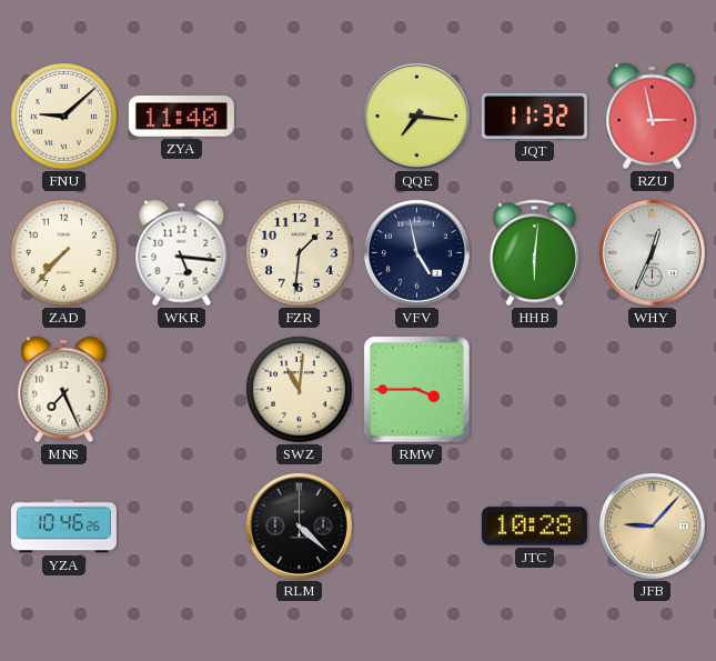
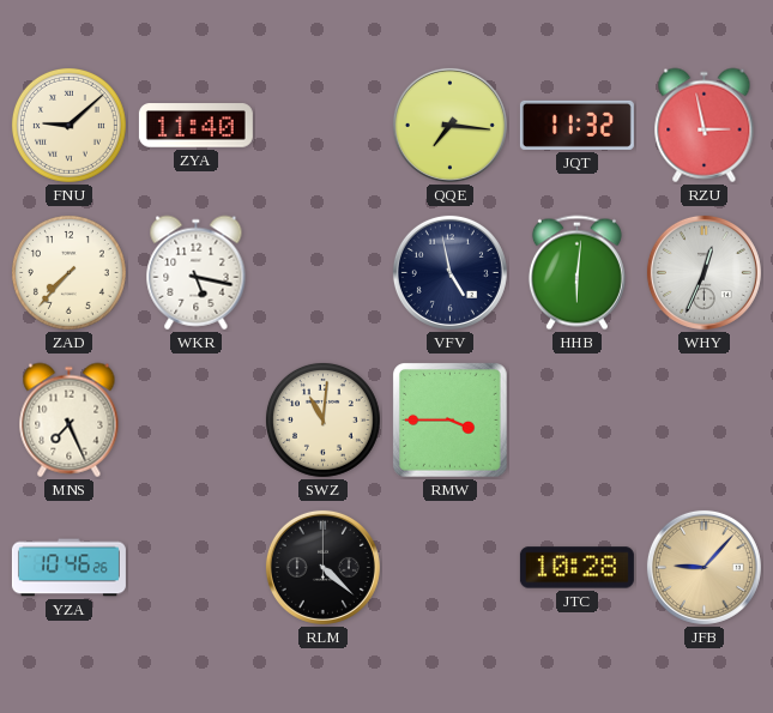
WKR: 5:16 -> 5:17
FZR: 1:31 -> none
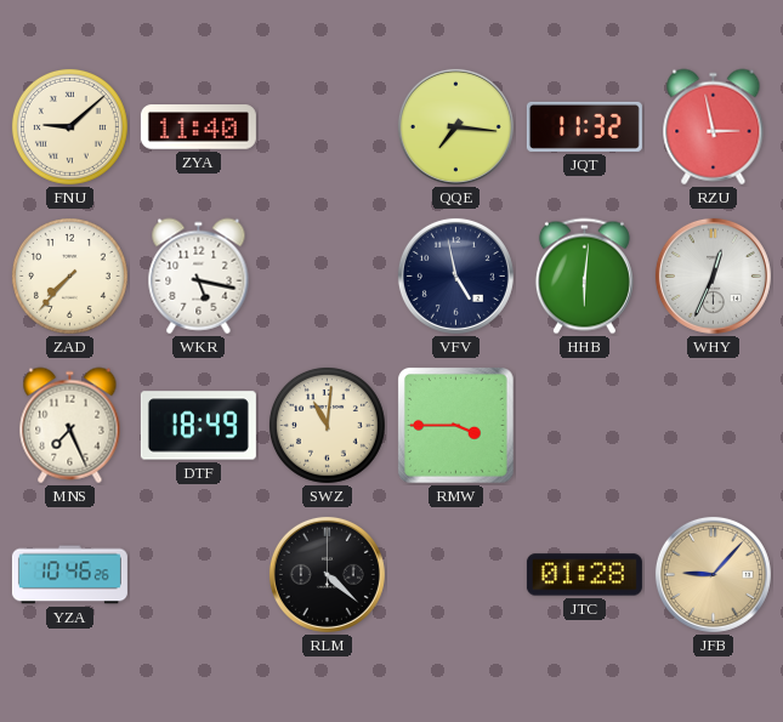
DTF: none -> 18:49
JTC: 10:28 -> 01:28
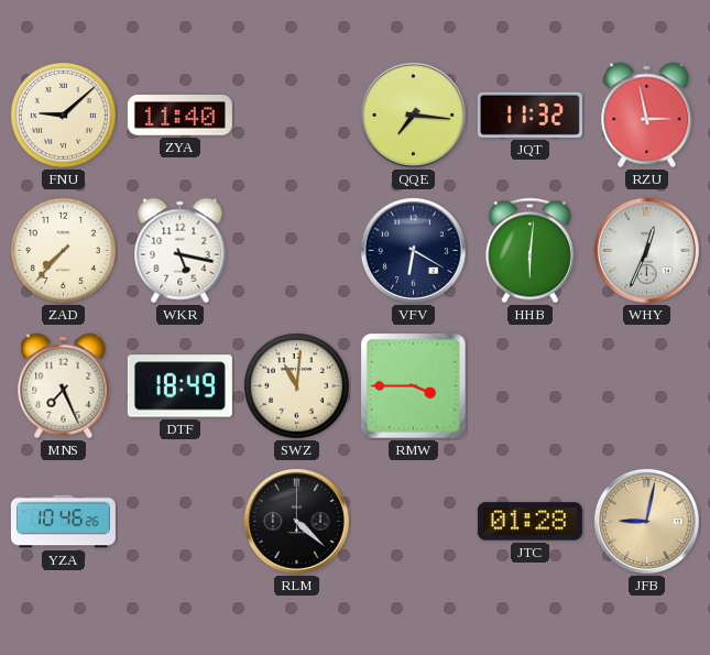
VFV: 4:58 -> 6:20
JFB: 9:07 -> 9:02
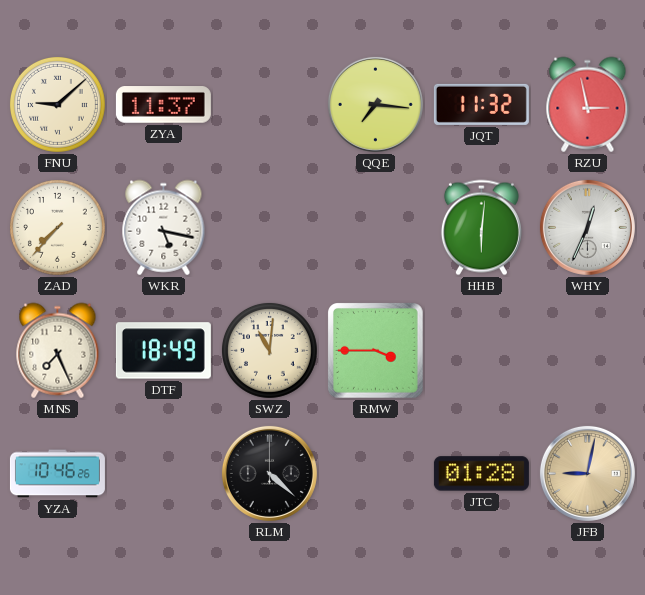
ZYA: 11:40 -> 11:37
VFV: 6:20 -> none
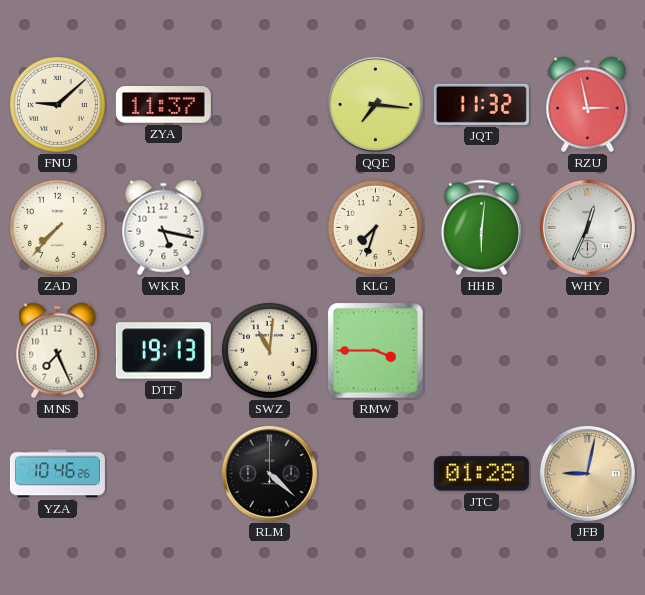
KLG: none -> 7:33
DTF: 18:49 -> 19:13
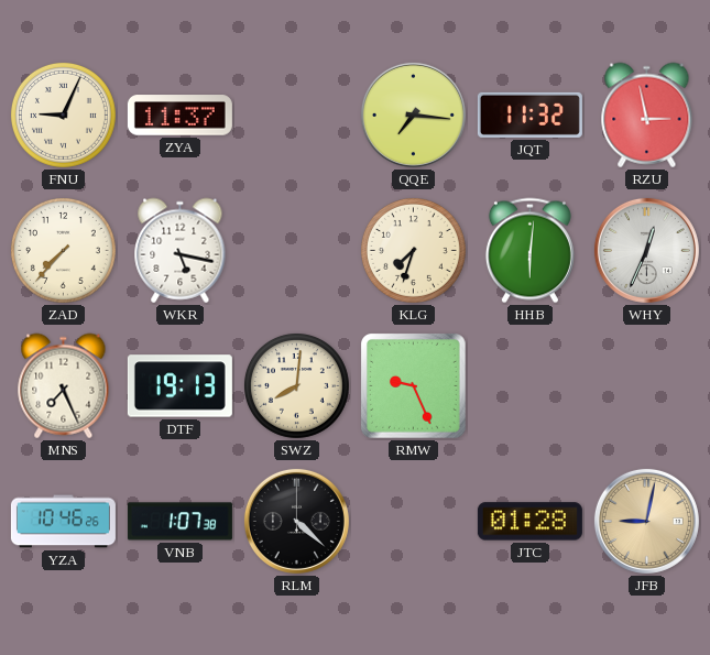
FNU: 9:08 -> 9:04
SWZ: 11:01 -> 8:01
RMW: 3:45 -> 9:26
VNB: none -> 1:07
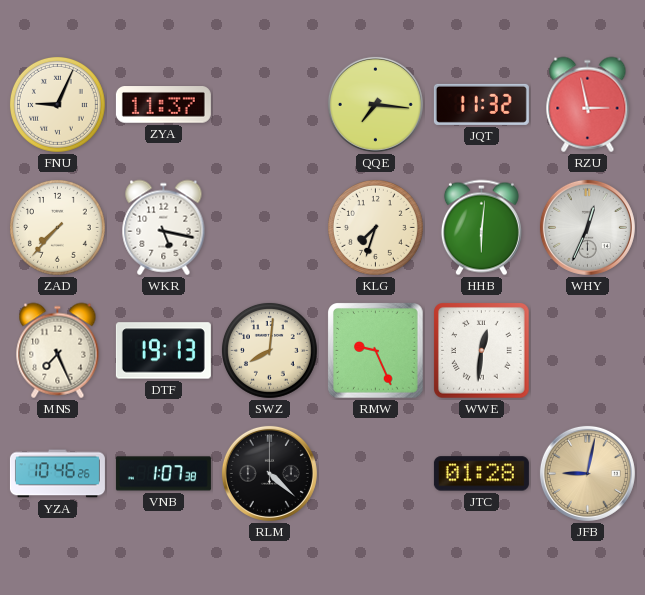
WWE: none -> 12:31
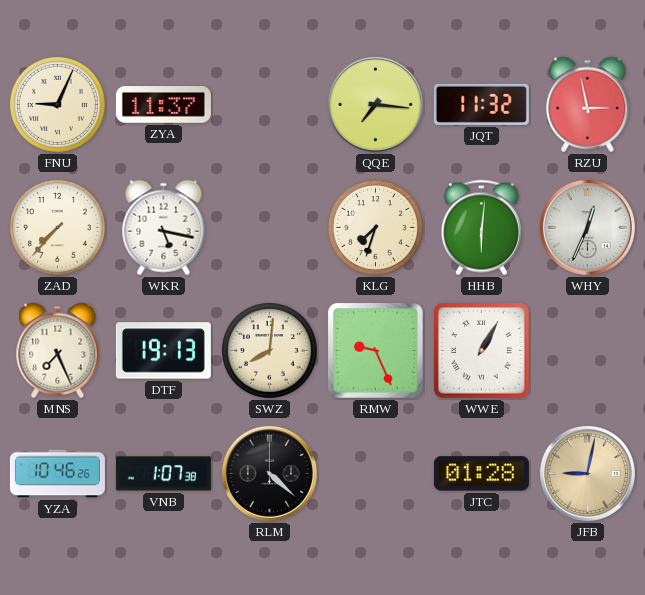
WWE: 12:31 -> 1:05
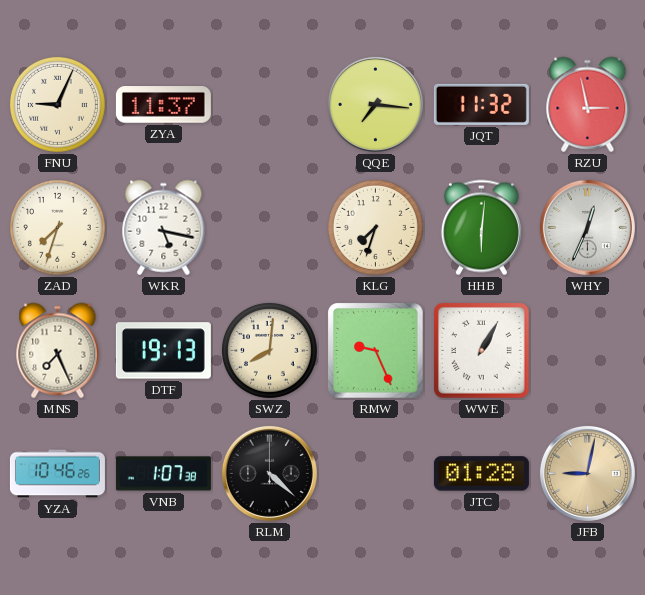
ZAD: 7:37 -> 7:33
